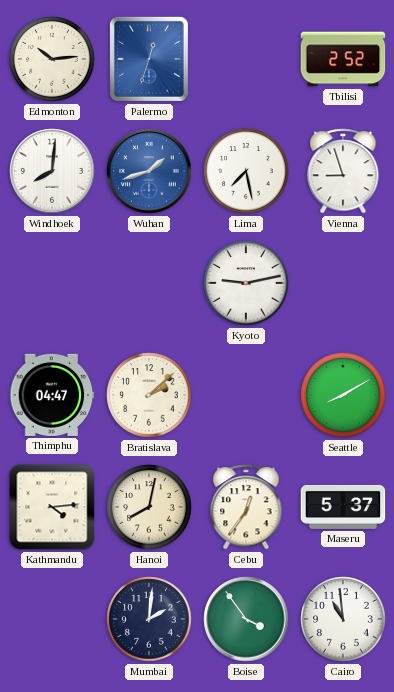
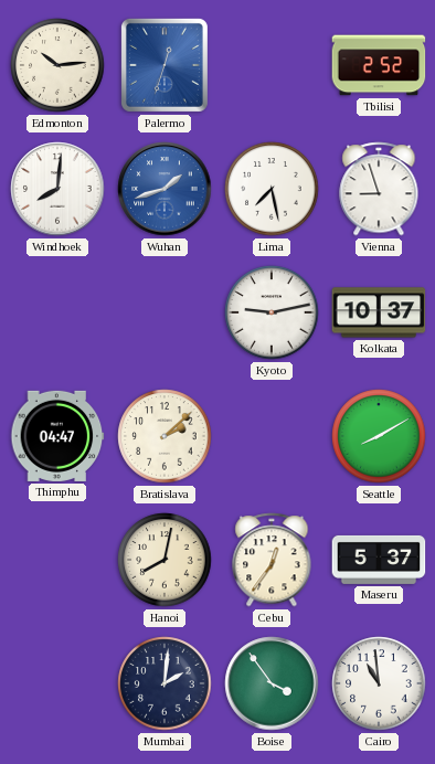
Kolkata: none -> 10:37
Kathmandu: 4:14 -> none
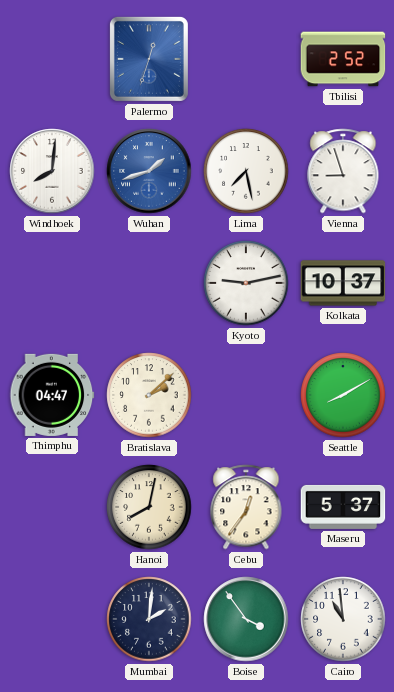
Edmonton: 10:14 -> none
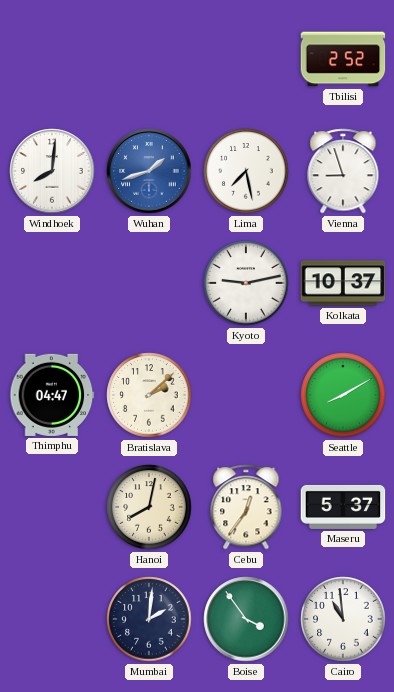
Palermo: 12:33 -> none
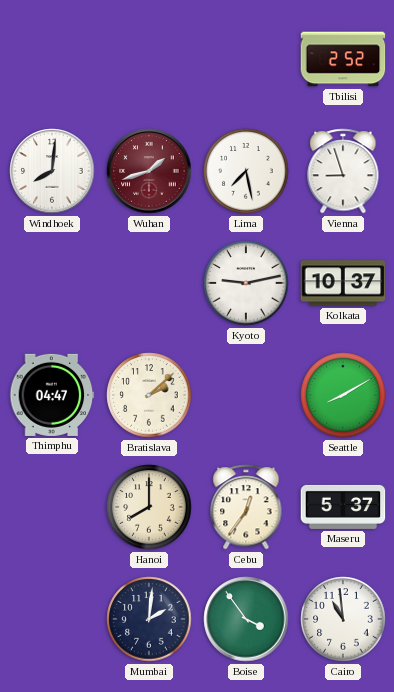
Wuhan dial: blue -> burgundy
Hanoi: 8:02 -> 8:00
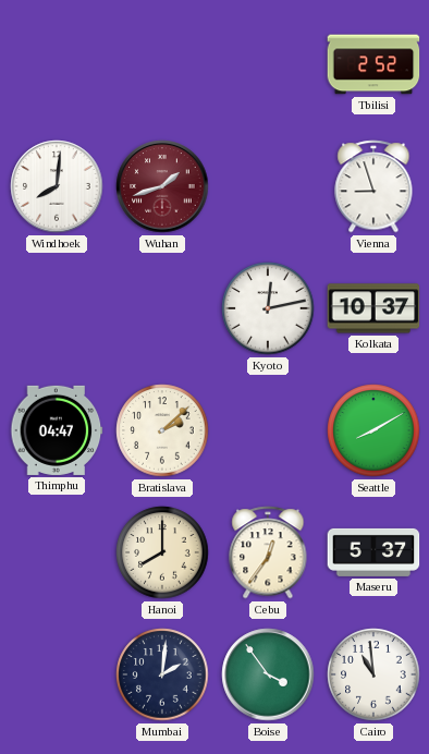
Lima: 7:28 -> none
Kyoto: 9:13 -> 12:13
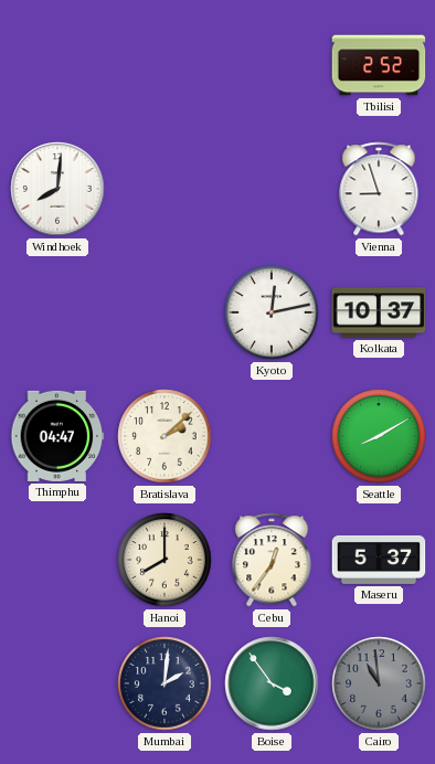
Wuhan: 1:42 -> none
Cairo dial: white -> grey
